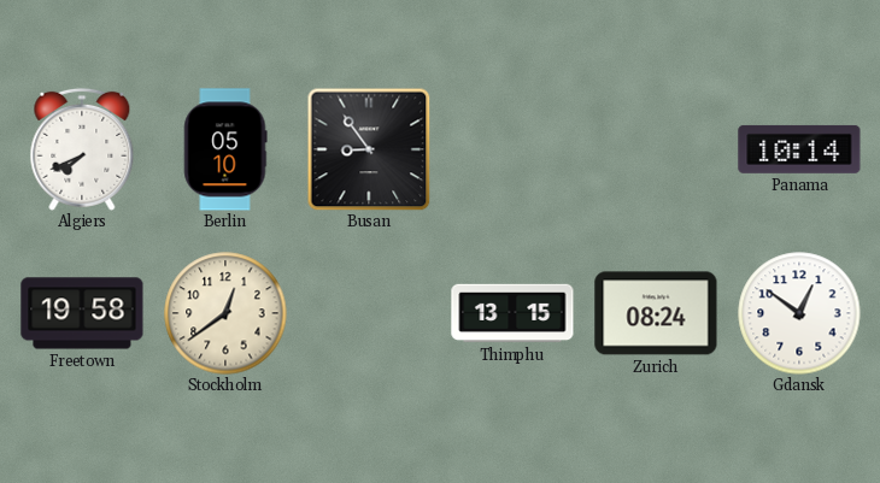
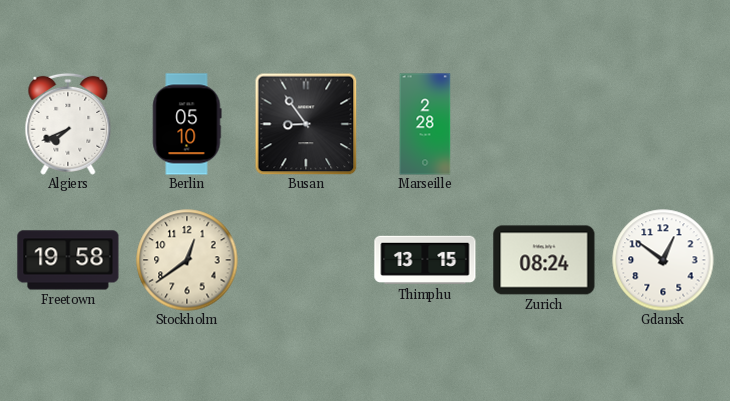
Marseille: none -> 2:28
Panama: 10:14 -> none
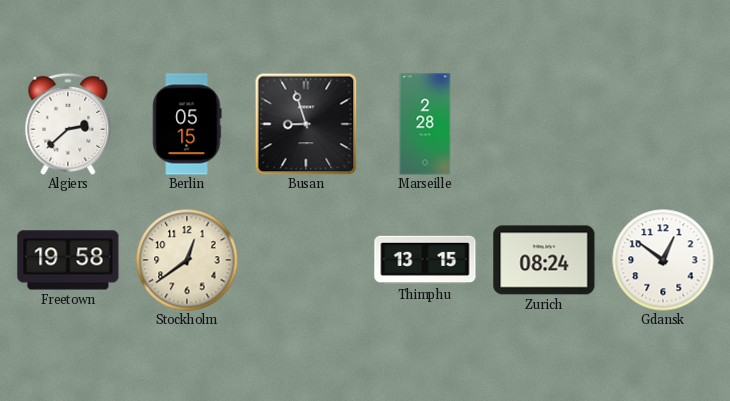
Algiers: 7:41 -> 2:38
Berlin: 05:10 -> 05:15
Busan: 8:54 -> 8:57
